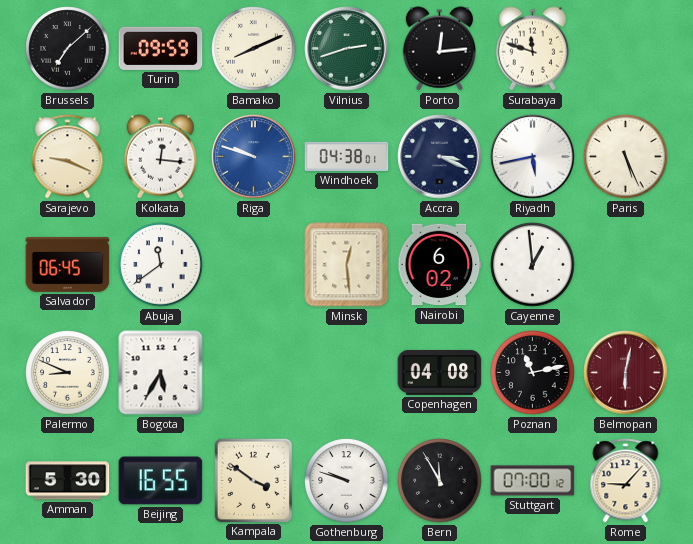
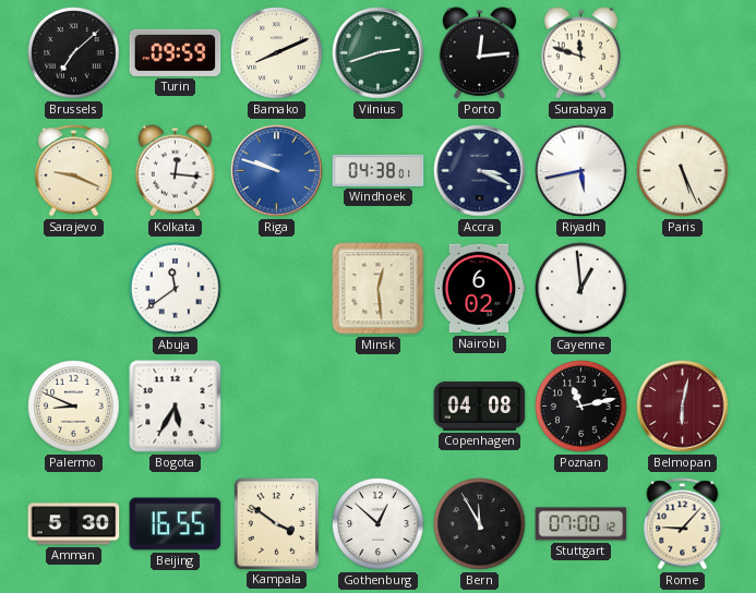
Salvador: 06:45 -> none
Gothenburg: 9:48 -> 12:52
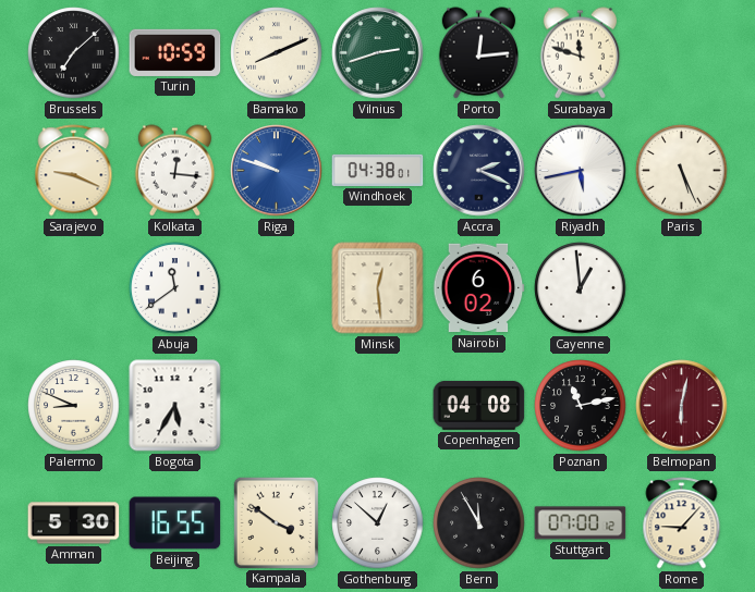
Turin: 09:59 -> 10:59
Accra: 3:19 -> 2:19
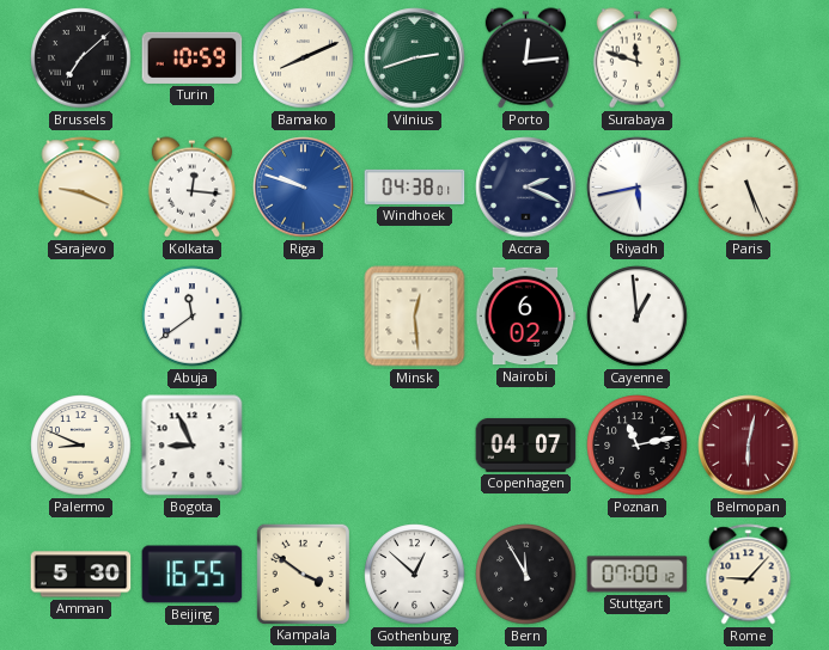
Bogota: 5:35 -> 8:56
Copenhagen: 04:08 -> 04:07
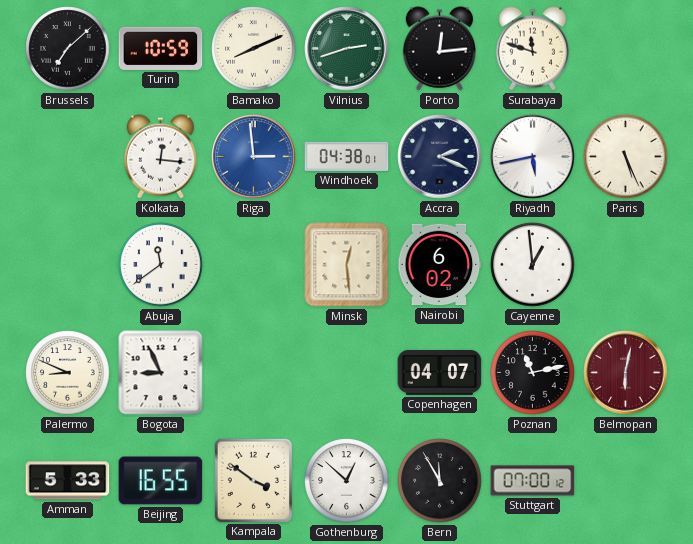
Sarajevo: 9:19 -> none
Riga: 9:48 -> 2:59
Amman: 5:30 -> 5:33
Rome: 9:07 -> none
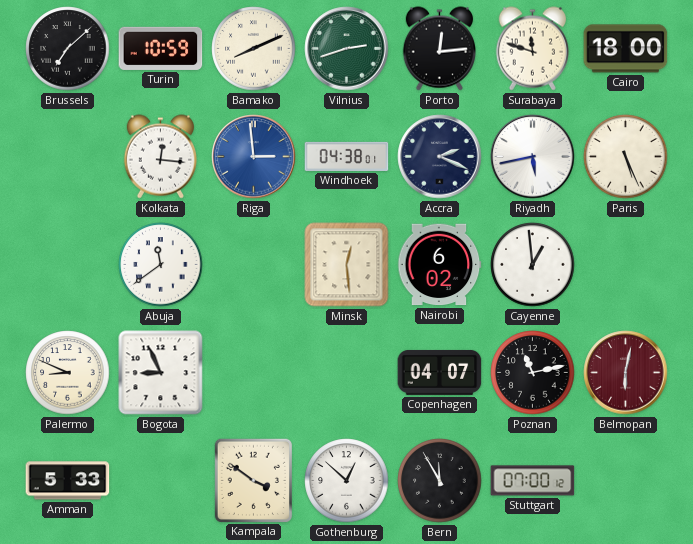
Cairo: none -> 18:00
Beijing: 16:55 -> none
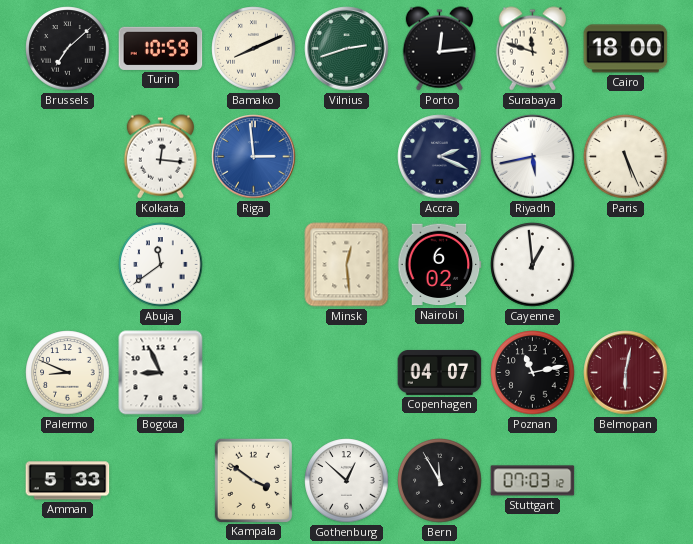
Windhoek: 04:38 -> none
Stuttgart: 07:00 -> 07:03
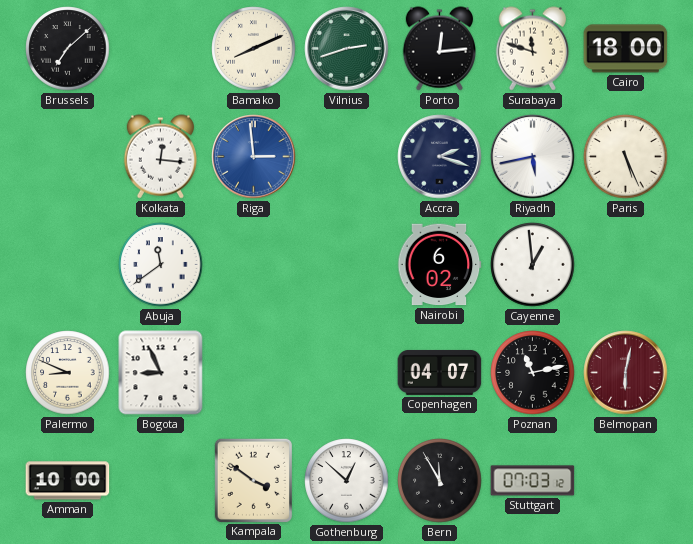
Turin: 10:59 -> none
Accra: 2:19 -> 2:18
Minsk: 12:29 -> none
Amman: 5:33 -> 10:00
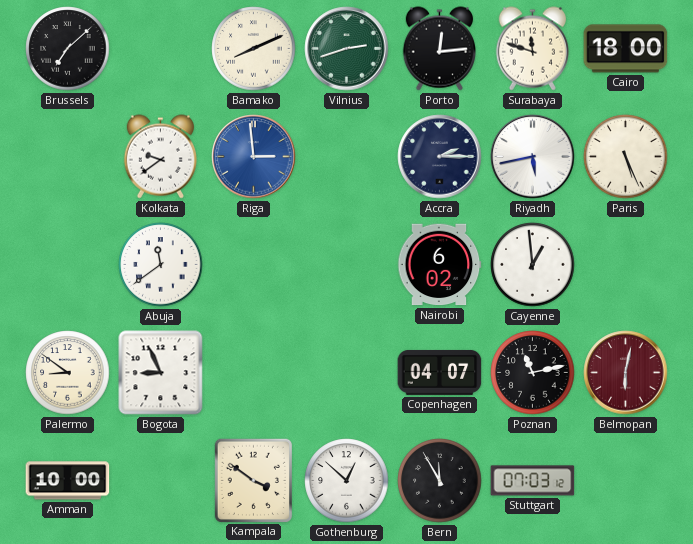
Kolkata: 12:16 -> 9:39
Accra: 2:18 -> 2:15
Palermo: 8:49 -> 8:51
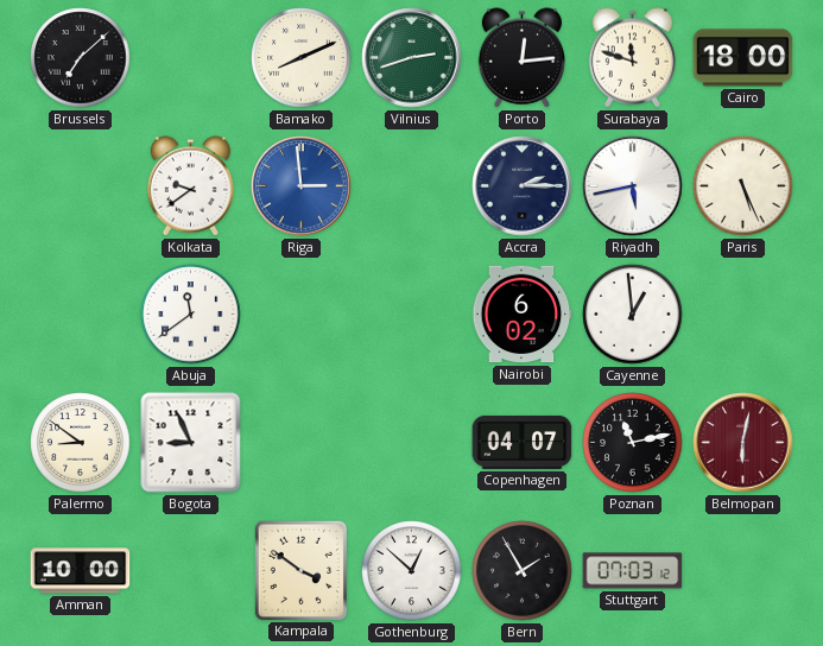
Bern: 11:55 -> 1:55
